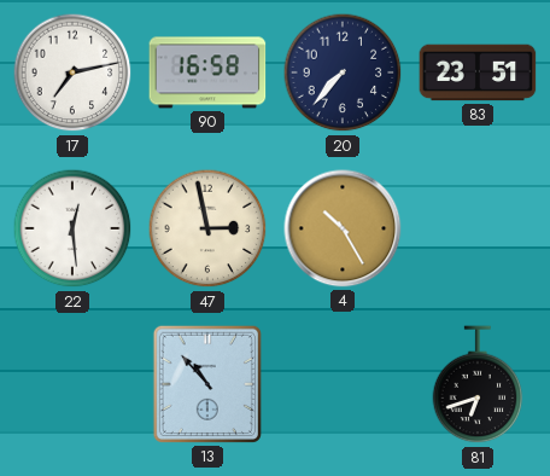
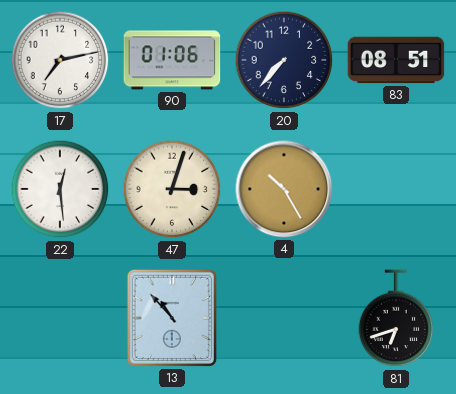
90: 16:58 -> 01:06
83: 23:51 -> 08:51
47: 2:58 -> 3:03
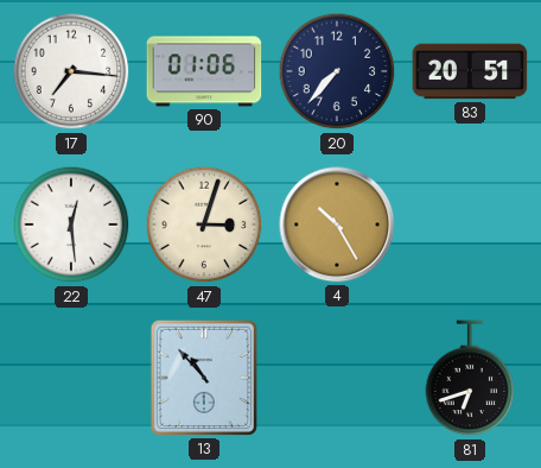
17: 7:13 -> 7:16
83: 08:51 -> 20:51
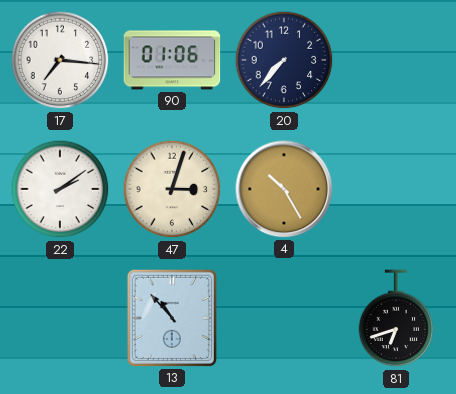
83: 20:51 -> none
22: 12:29 -> 2:09
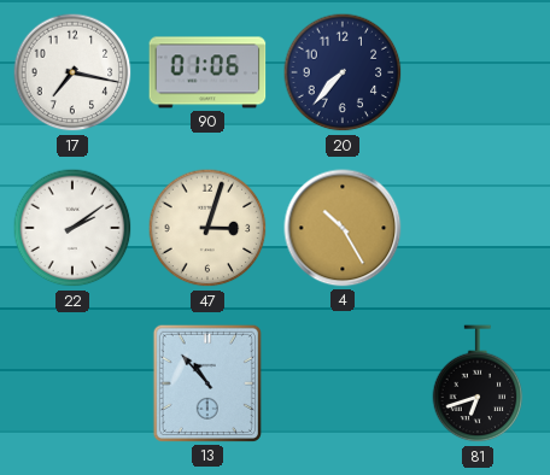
17: 7:16 -> 7:17
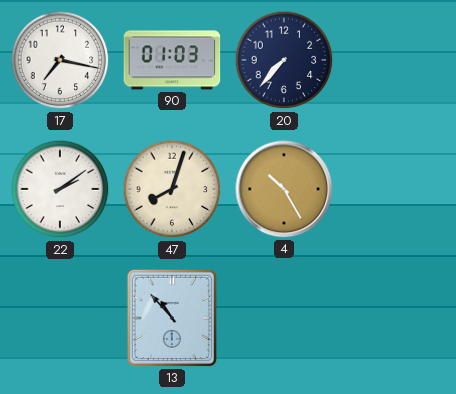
90: 01:06 -> 01:03
47: 3:03 -> 8:03
81: 6:42 -> none
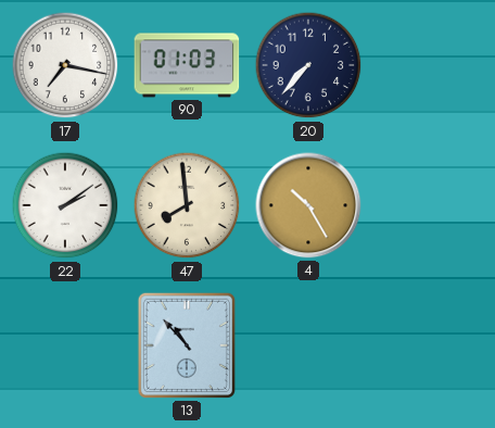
47: 8:03 -> 7:59
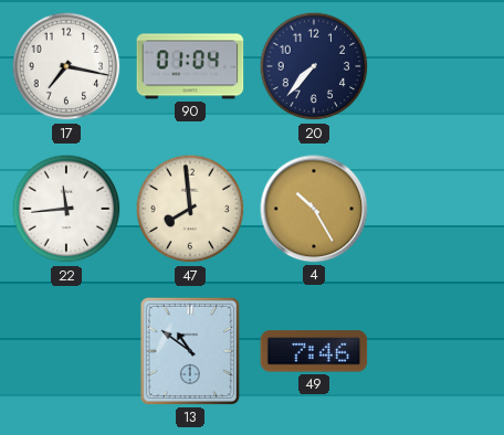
90: 01:03 -> 01:04
22: 2:09 -> 11:44
13: 10:53 -> 10:51
49: none -> 7:46
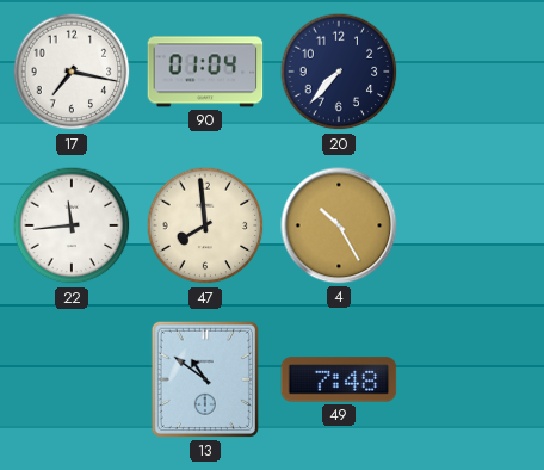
49: 7:46 -> 7:48
